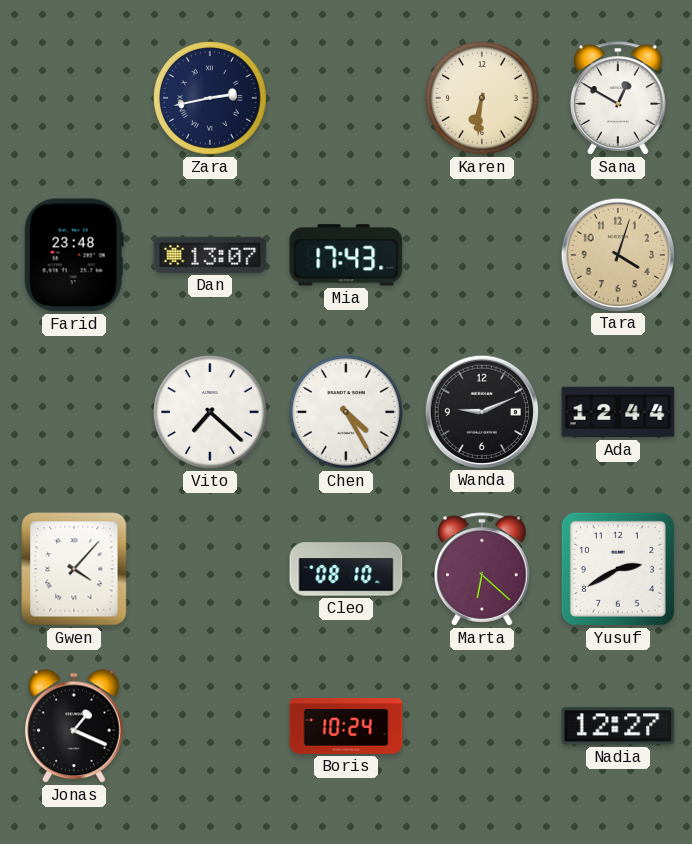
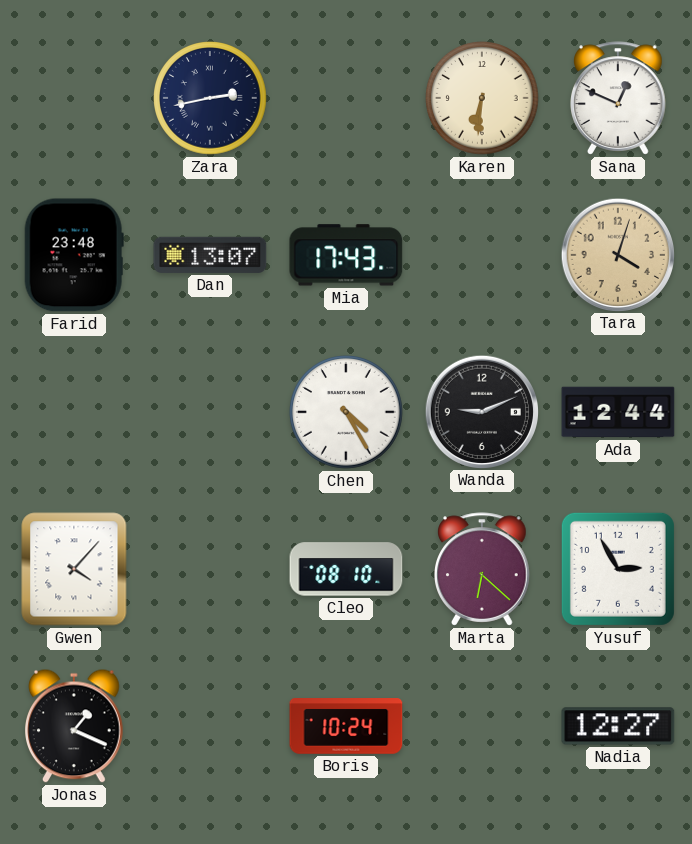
Sana: 12:50 -> 12:49
Vito: 7:22 -> none
Yusuf: 2:40 -> 2:55
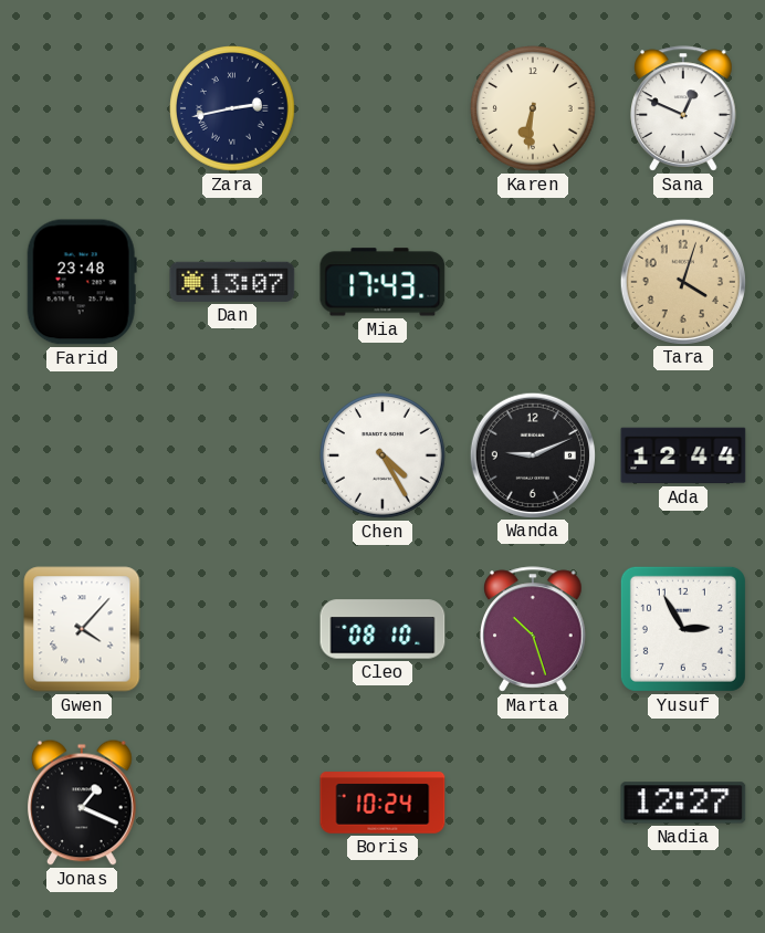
Marta: 6:22 -> 10:27
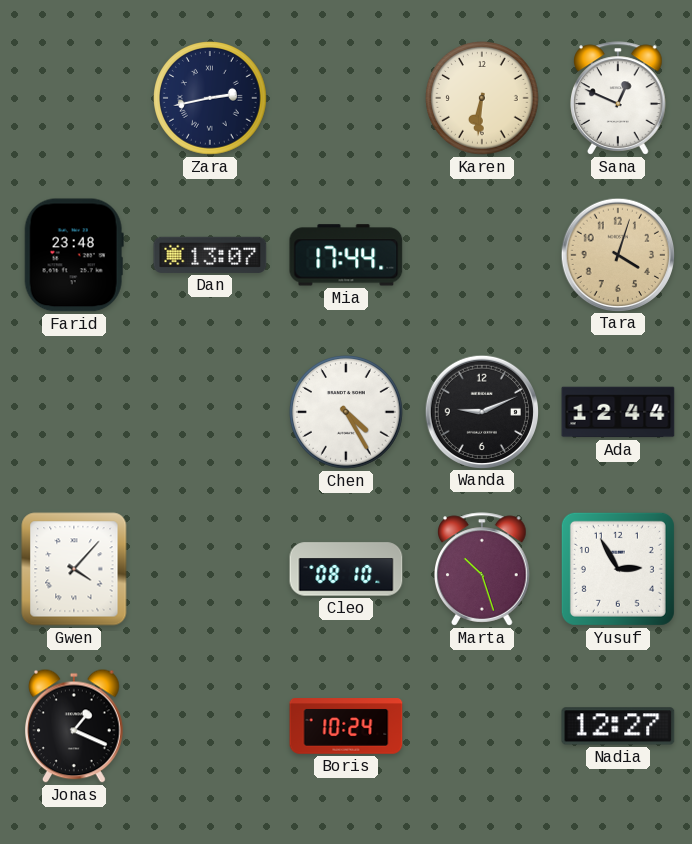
Mia: 17:43 -> 17:44
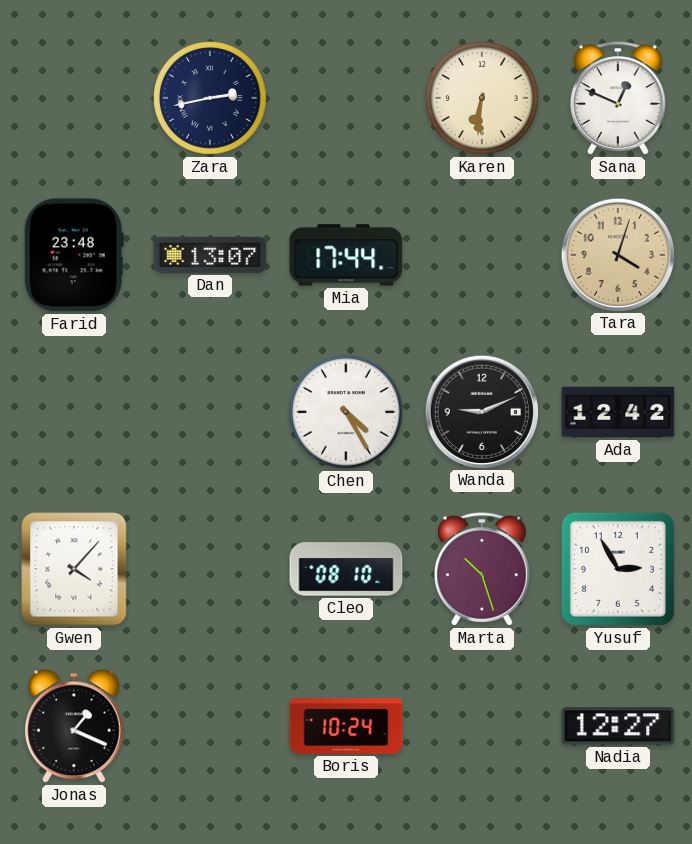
Ada: 12:44 -> 12:42
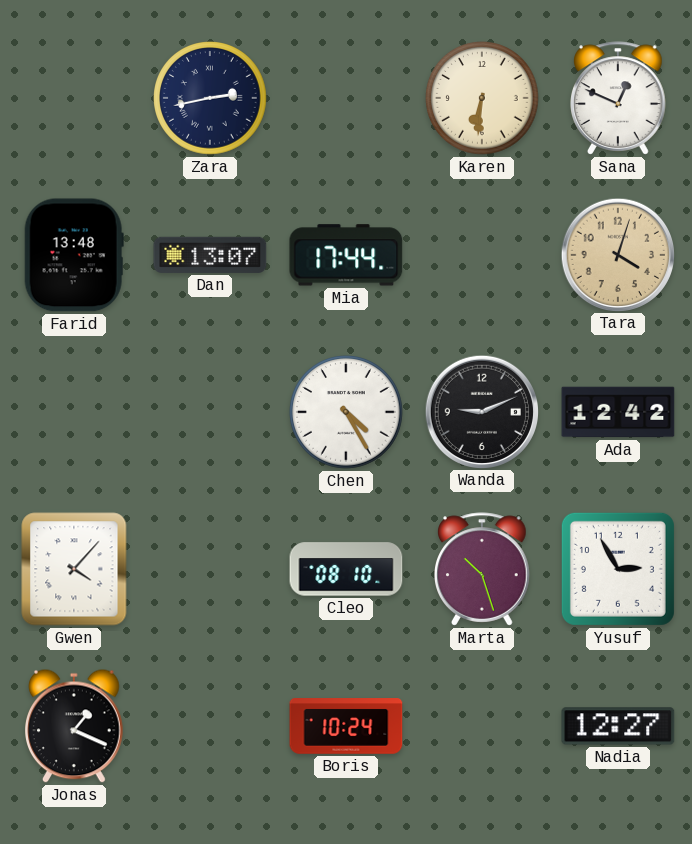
Farid: 23:48 -> 13:48
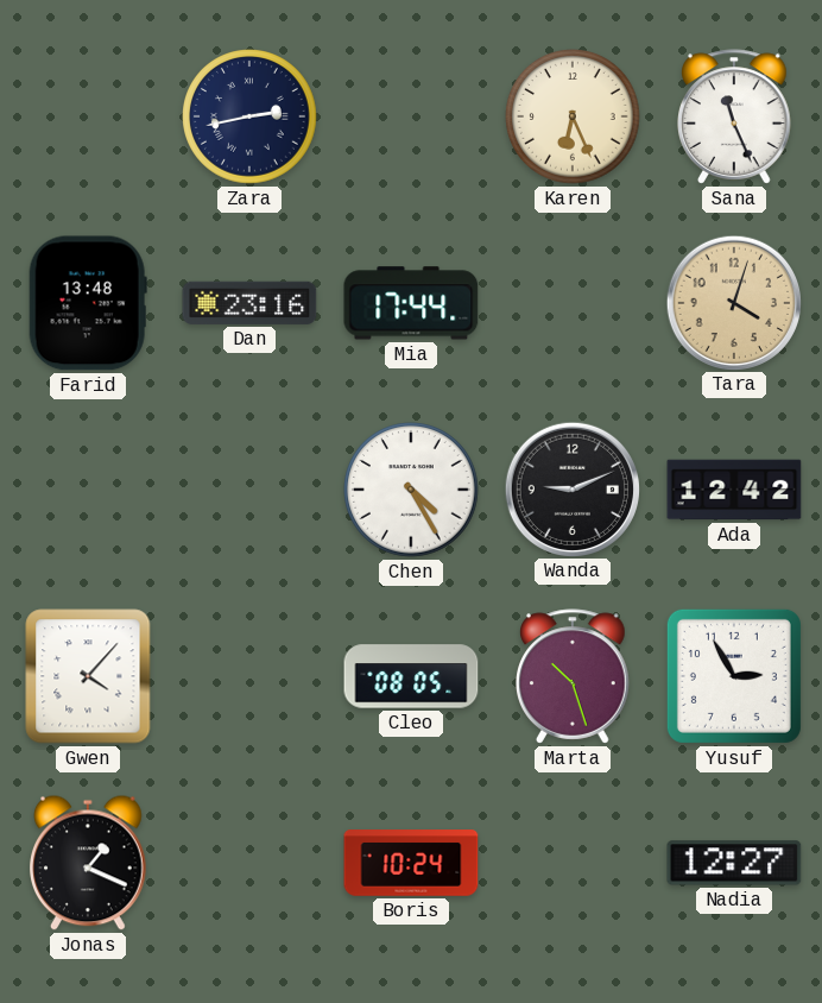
Karen: 6:31 -> 6:26
Sana: 12:49 -> 11:26
Dan: 13:07 -> 23:16
Cleo: 08:10 -> 08:05
